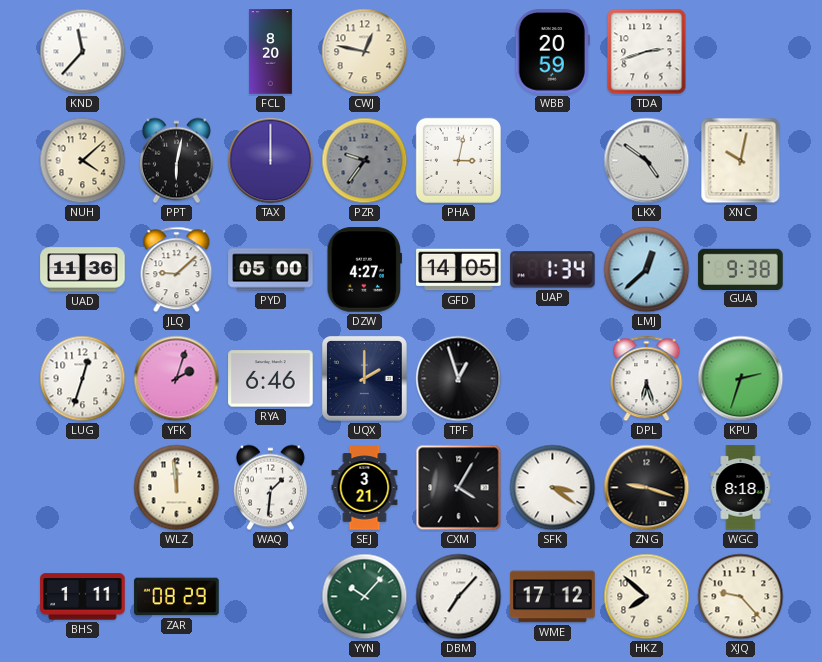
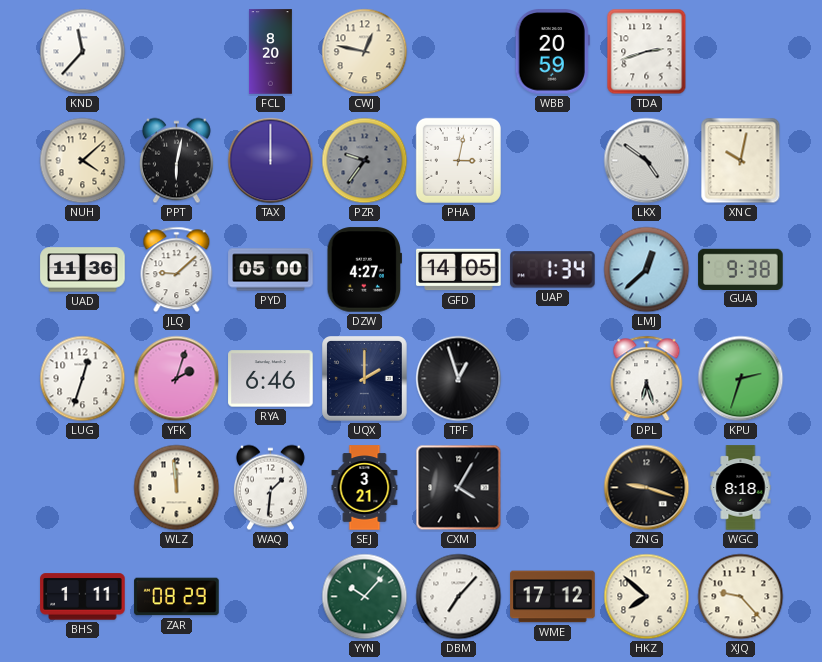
SFK: 3:21 -> none
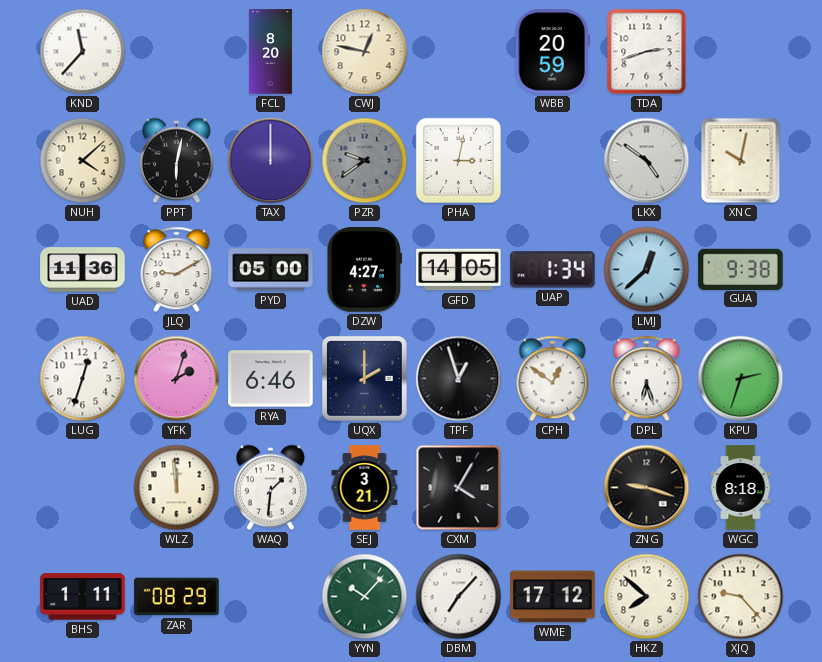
PZR: 9:36 -> 9:39
JLQ: 9:08 -> 9:10
CPH: none -> 12:51
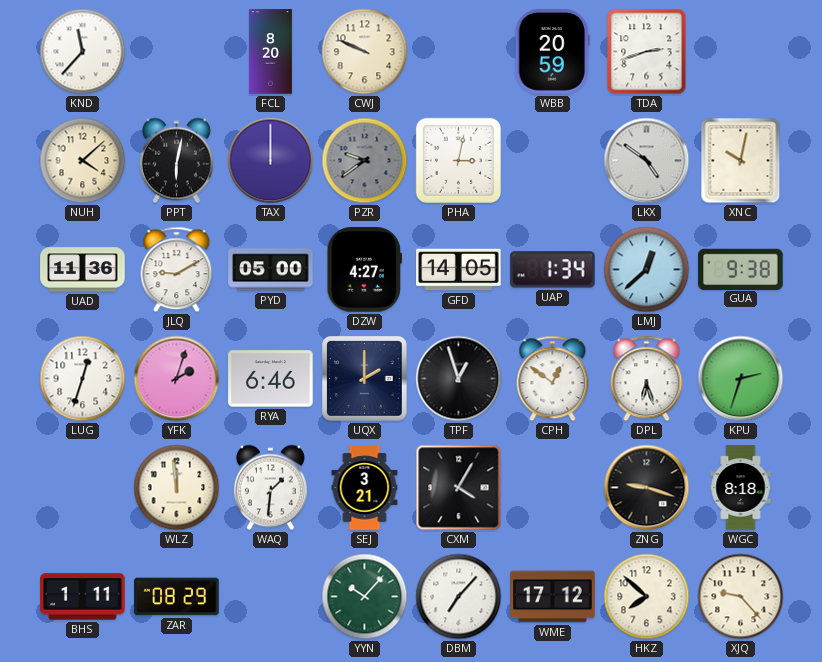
CWJ: 12:47 -> 9:49
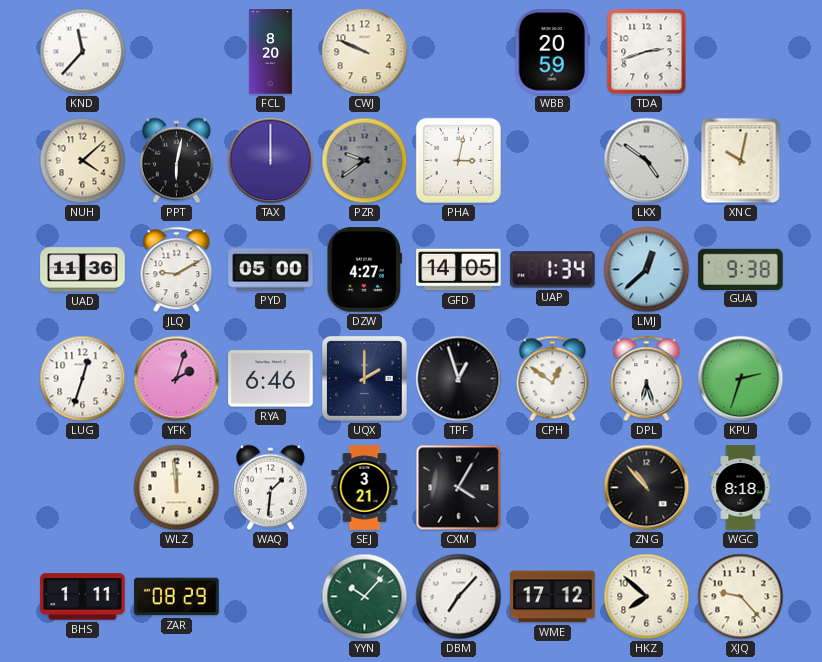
ZNG: 9:18 -> 10:53
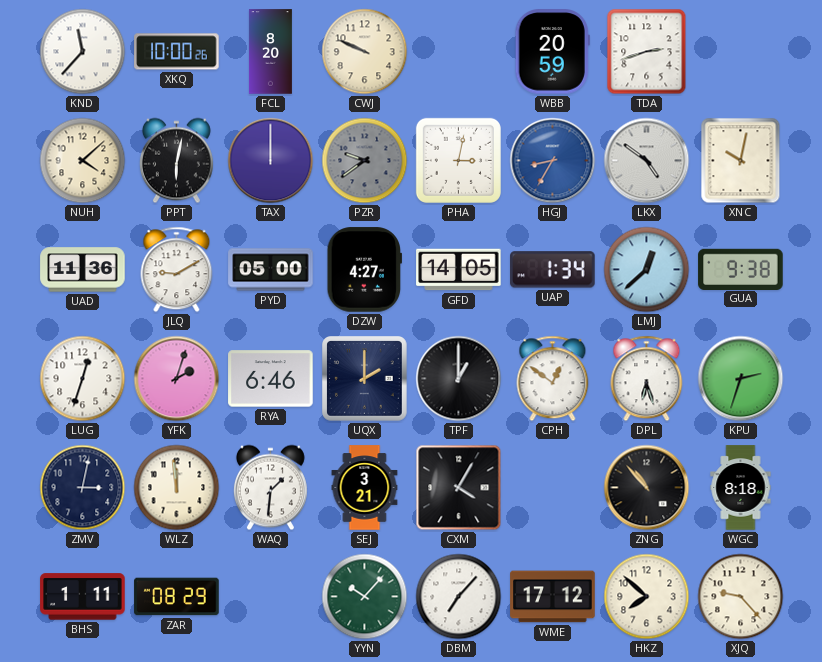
XKQ: none -> 10:00
HGJ: none -> 8:35
TPF: 12:57 -> 1:00
ZMV: none -> 3:02
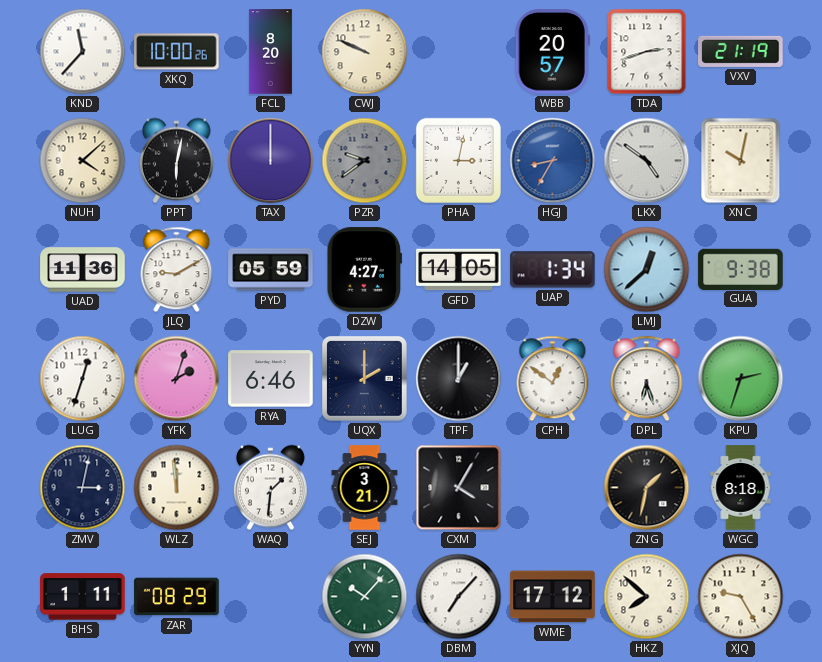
WBB: 20:59 -> 20:57
VXV: none -> 21:19
PYD: 05:00 -> 05:59
ZNG: 10:53 -> 1:32
XJQ: 9:23 -> 9:25
